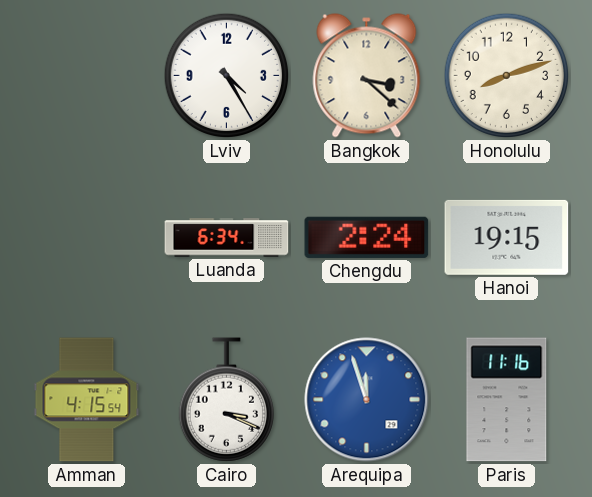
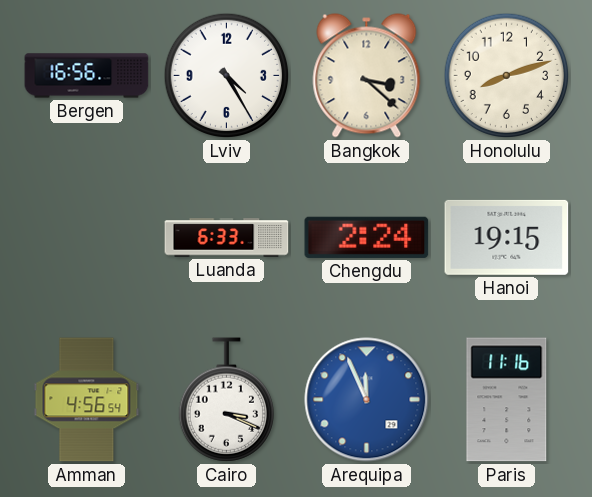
Bergen: none -> 16:56
Luanda: 6:34 -> 6:33
Amman: 4:15 -> 4:56
Arequipa: 11:57 -> 11:56
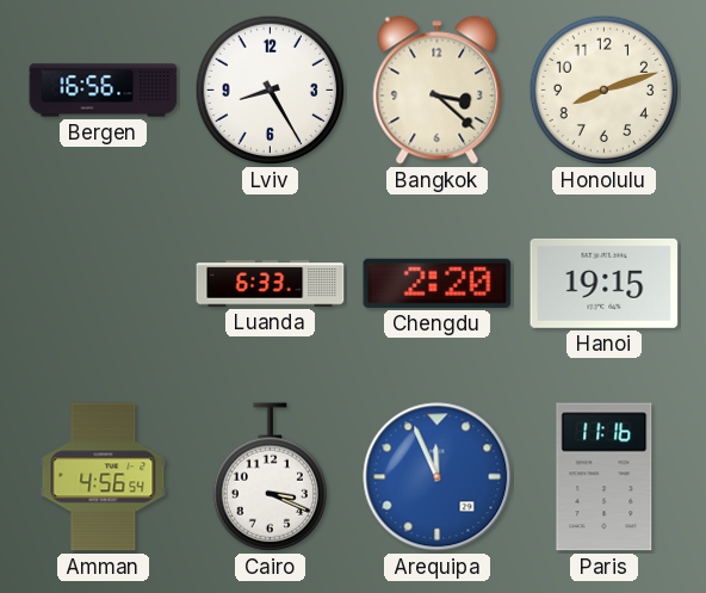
Lviv: 4:25 -> 8:25
Chengdu: 2:24 -> 2:20
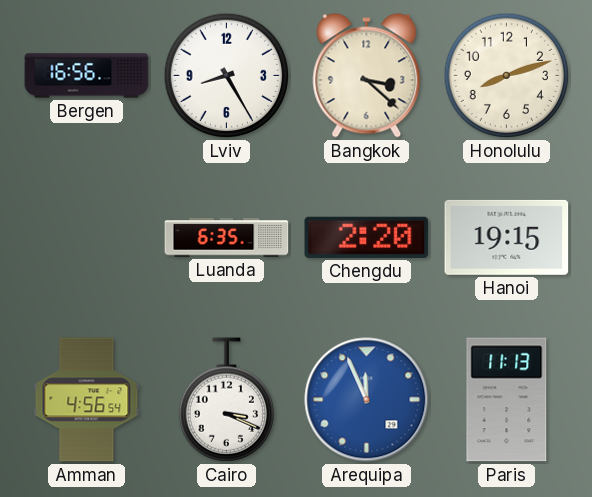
Luanda: 6:33 -> 6:35
Paris: 11:16 -> 11:13
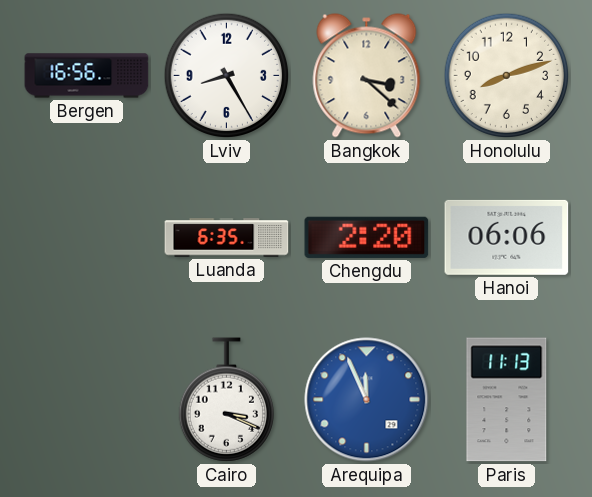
Hanoi: 19:15 -> 06:06
Amman: 4:56 -> none
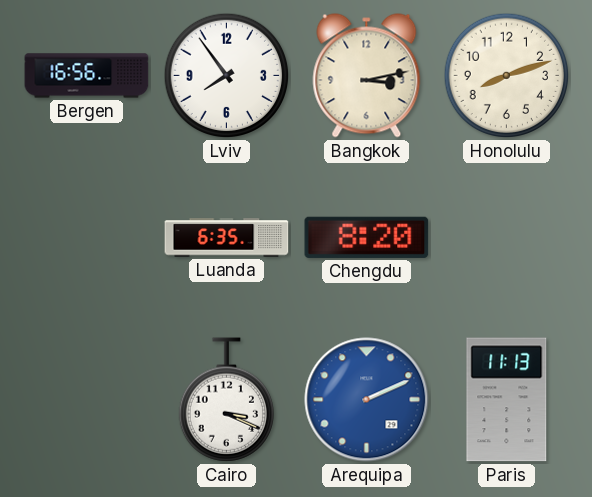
Lviv: 8:25 -> 7:54
Bangkok: 3:22 -> 3:13
Chengdu: 2:20 -> 8:20
Hanoi: 06:06 -> none
Arequipa: 11:56 -> 2:11
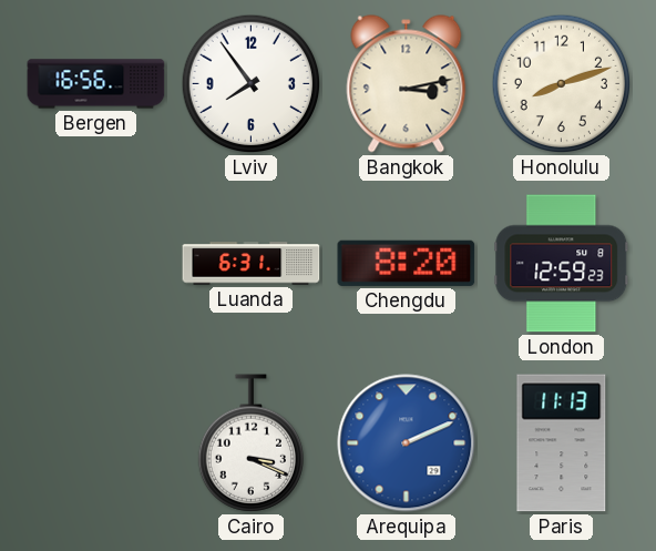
Luanda: 6:35 -> 6:31
London: none -> 12:59
